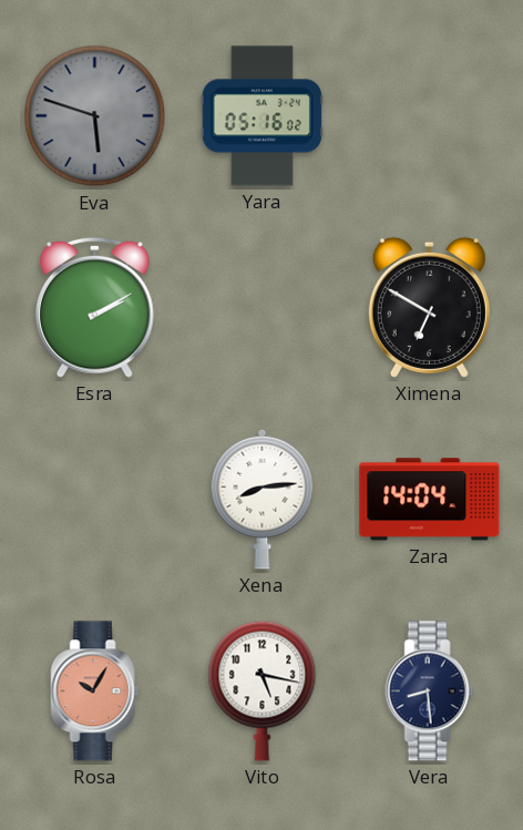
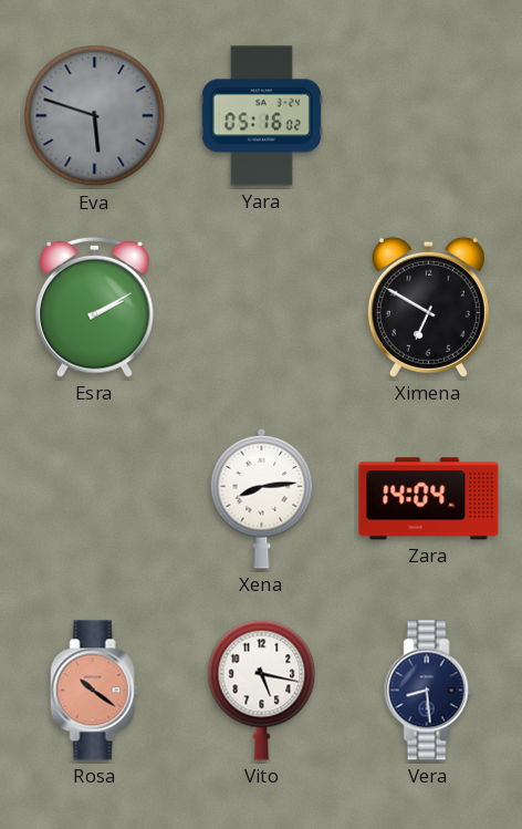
Rosa: 10:05 -> 10:21
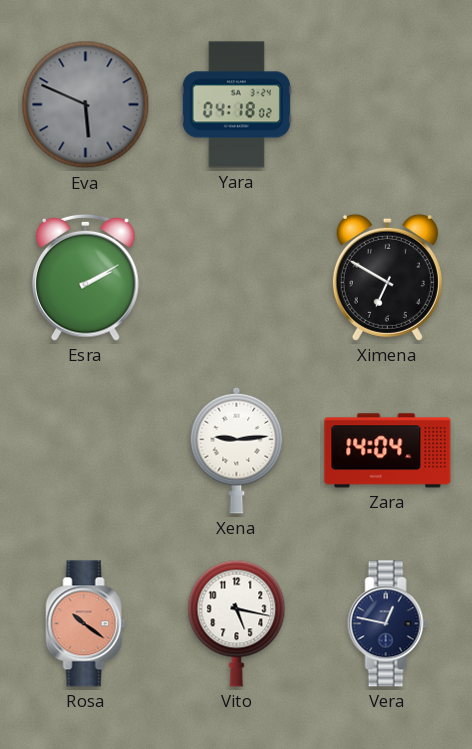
Eva: 5:48 -> 5:49
Yara: 05:16 -> 04:18
Xena: 8:14 -> 9:14
Vera: 8:29 -> 12:47
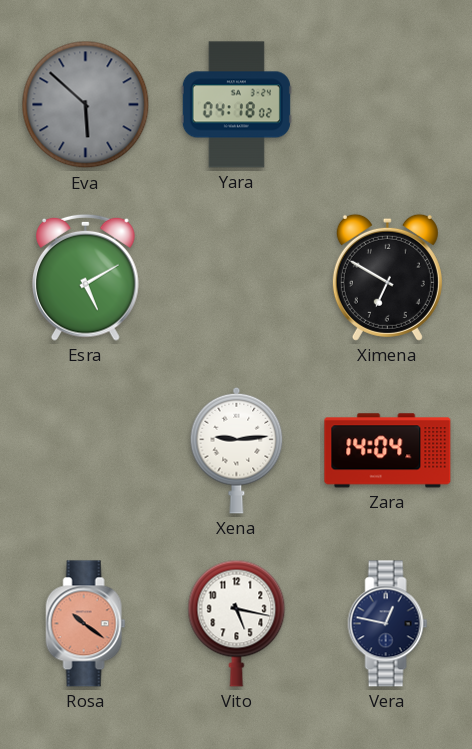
Eva: 5:49 -> 5:52
Esra: 2:10 -> 5:10
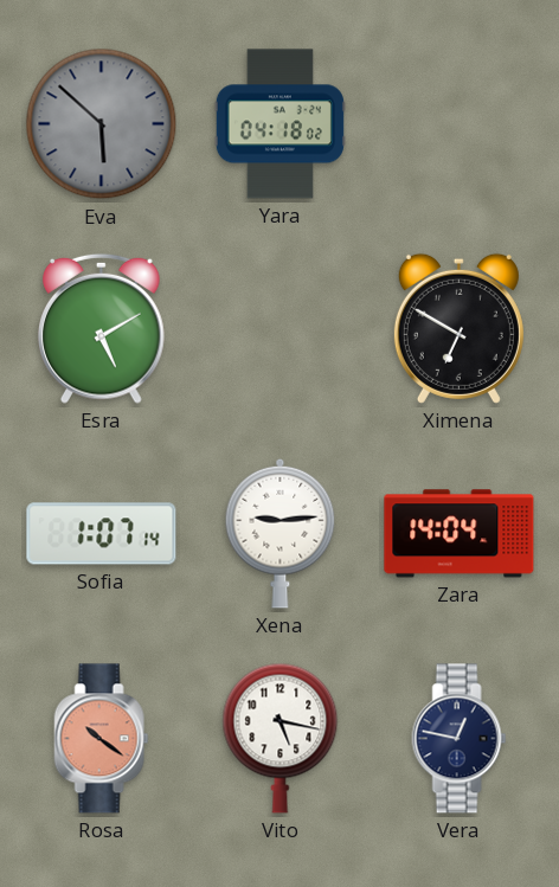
Sofia: none -> 1:07
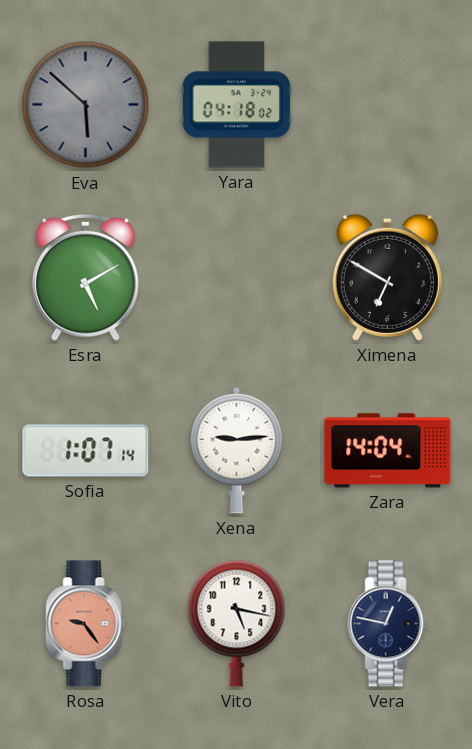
Rosa: 10:21 -> 9:24
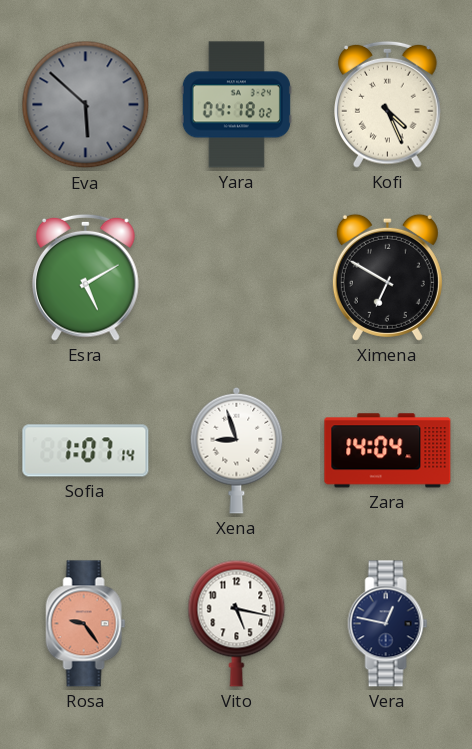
Kofi: none -> 4:26
Xena: 9:14 -> 8:57
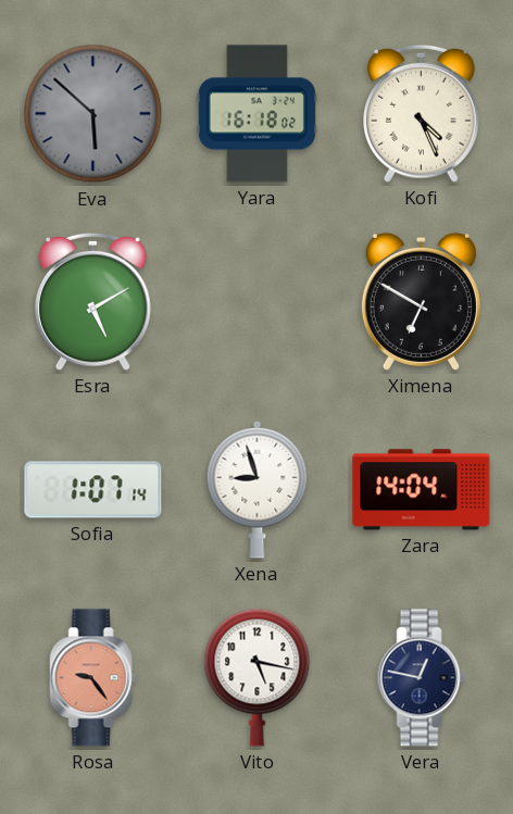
Yara: 04:18 -> 16:18
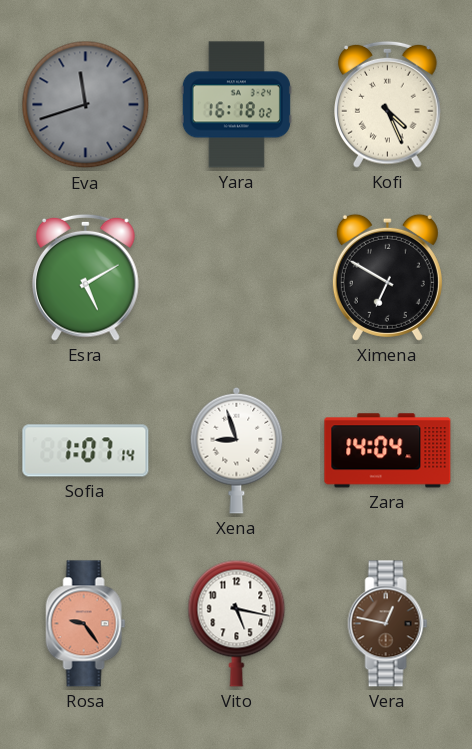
Eva: 5:52 -> 11:42
Vera dial: navy -> brown
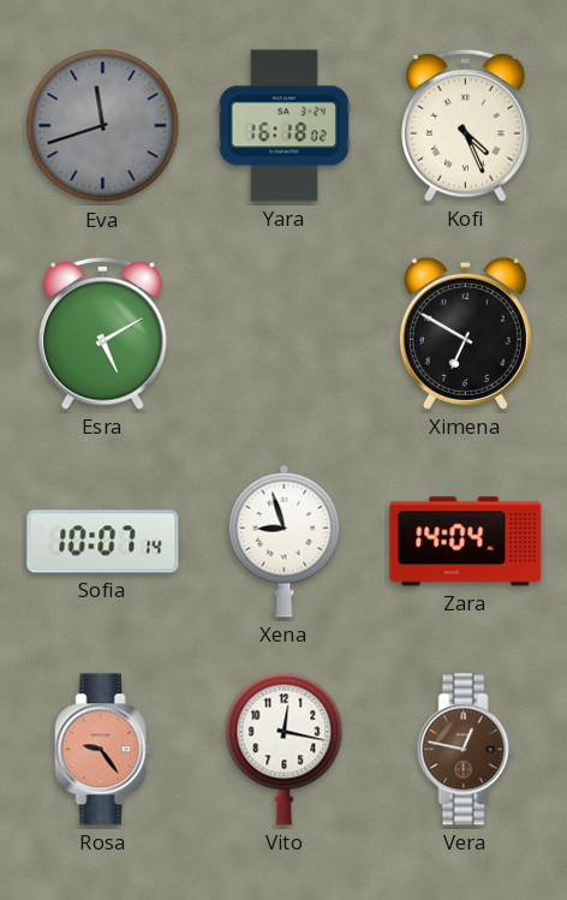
Sofia: 1:07 -> 10:07
Vito: 5:17 -> 12:17
